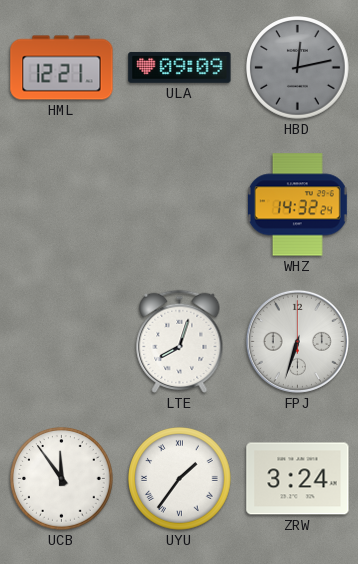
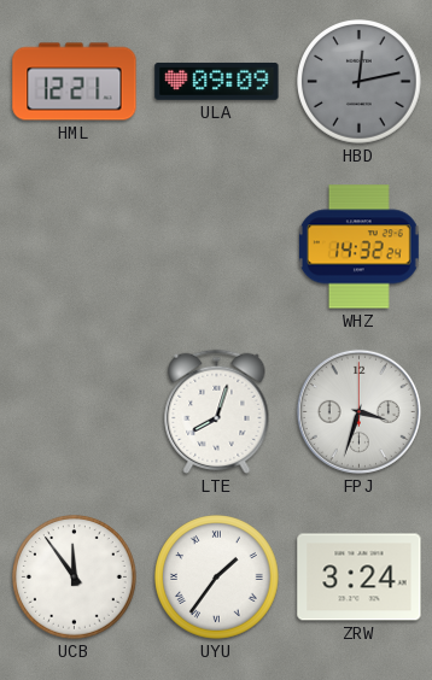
FPJ: 6:33 -> 3:33
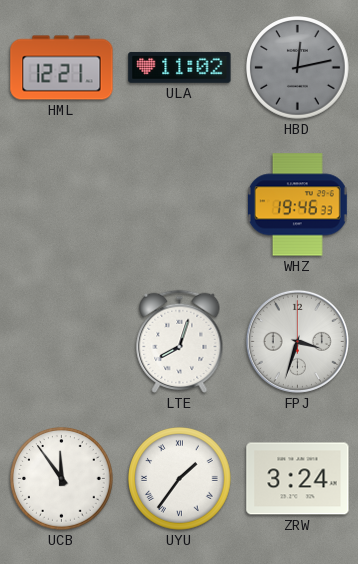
ULA: 09:09 -> 11:02
WHZ: 14:32 -> 19:46
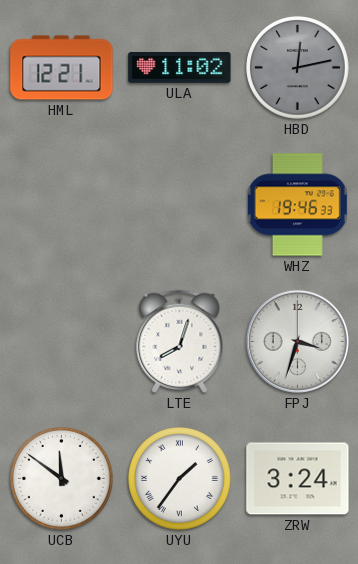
UCB: 11:54 -> 11:51
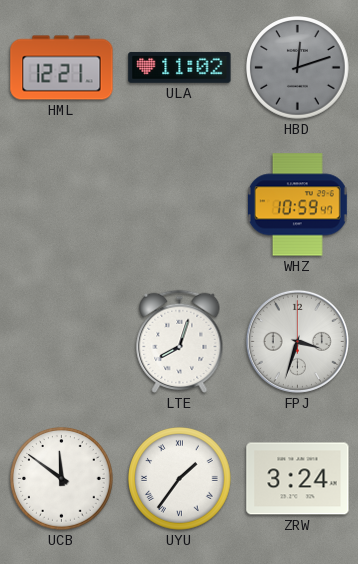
HBD: 12:13 -> 12:12
WHZ: 19:46 -> 10:59
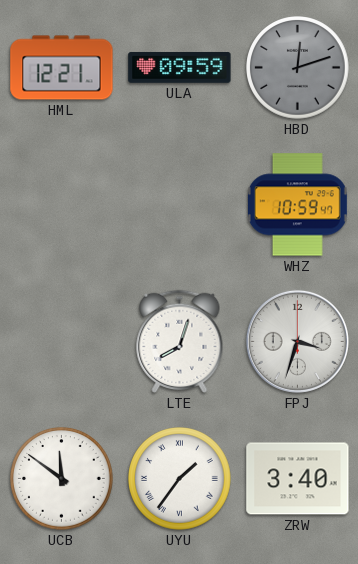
ULA: 11:02 -> 09:59
ZRW: 3:24 -> 3:40
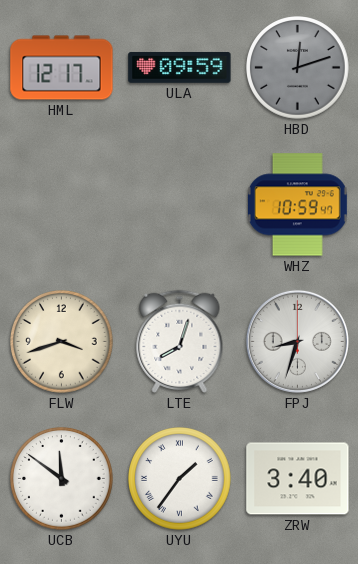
HML: 12:21 -> 12:17
FLW: none -> 3:42
FPJ: 3:33 -> 8:33
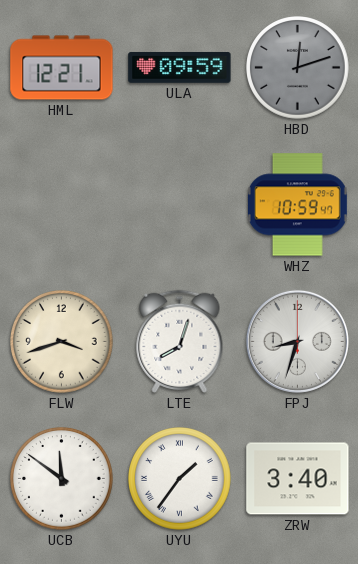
HML: 12:17 -> 12:21
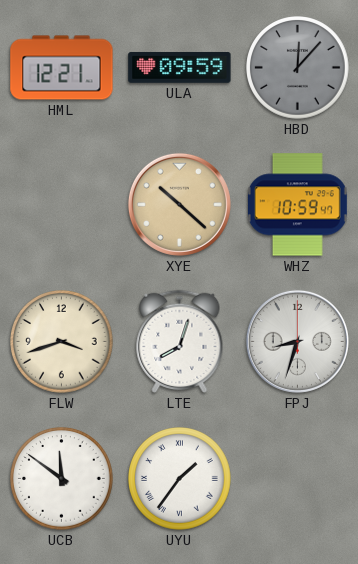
HBD: 12:12 -> 12:07
XYE: none -> 10:22
ZRW: 3:40 -> none
